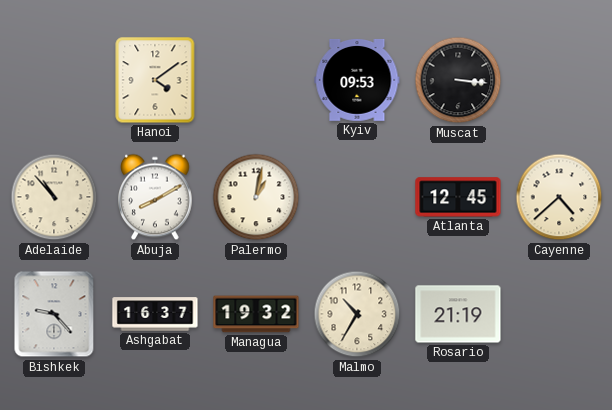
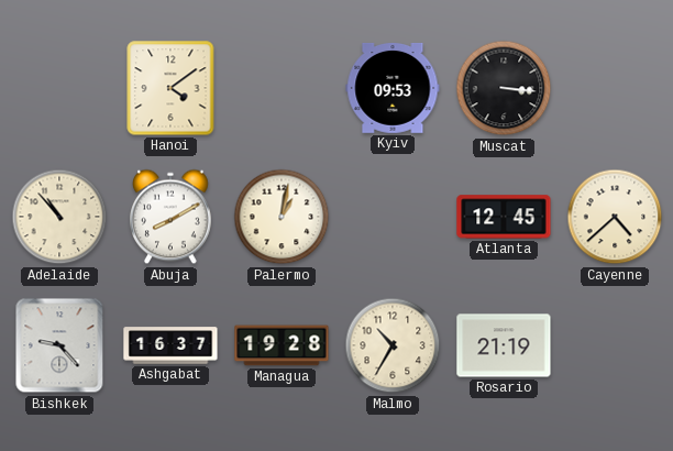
Managua: 19:32 -> 19:28
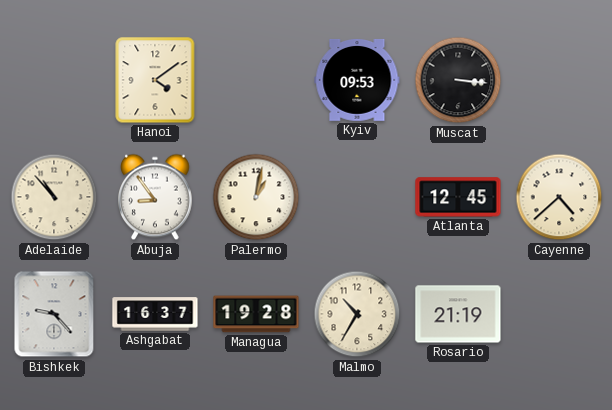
Abuja: 8:10 -> 8:54
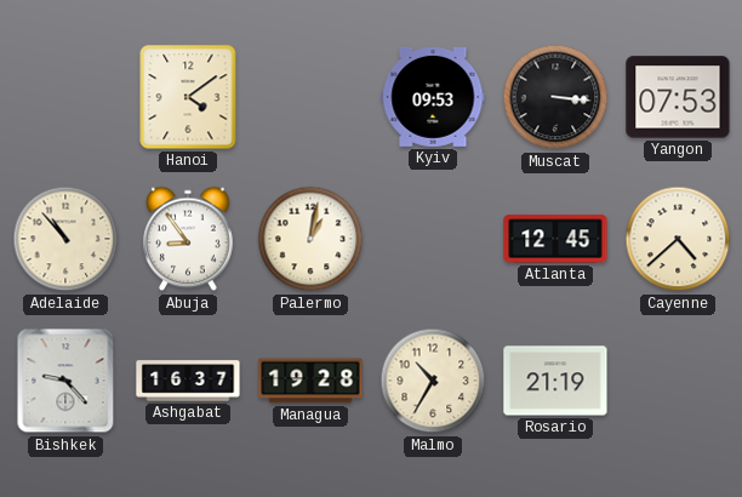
Yangon: none -> 07:53
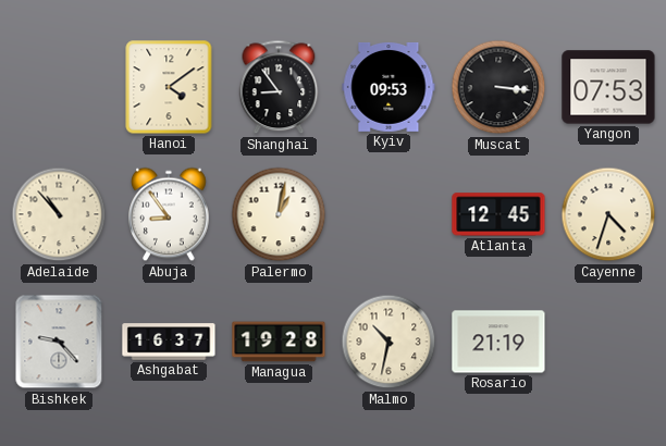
Shanghai: none -> 8:54
Cayenne: 4:38 -> 4:33
Malmo: 10:35 -> 10:32
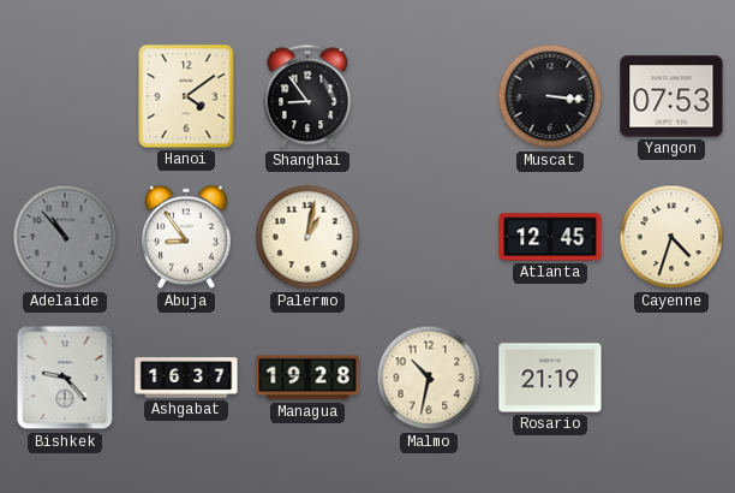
Kyiv: 09:53 -> none
Adelaide dial: cream -> grey
